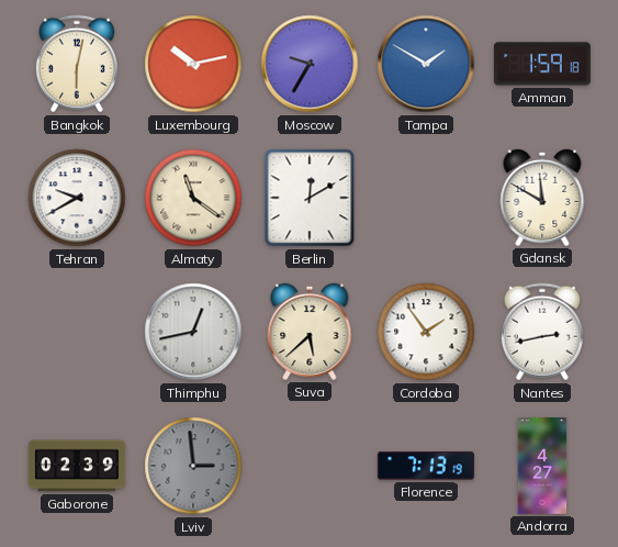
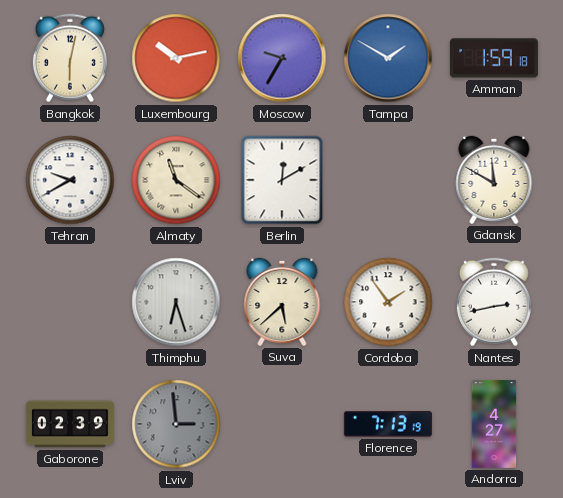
Thimphu: 12:43 -> 6:27
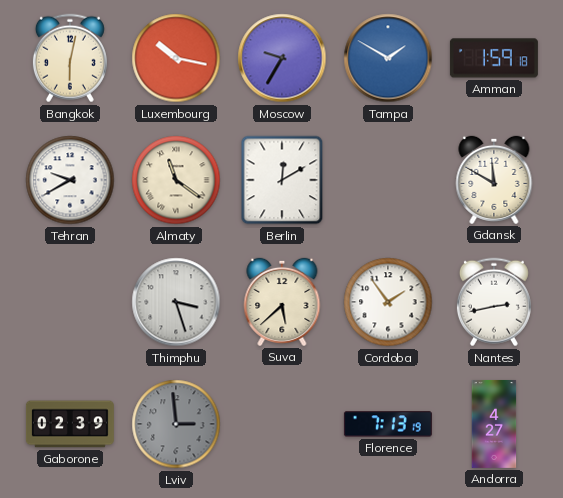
Luxembourg: 10:13 -> 10:17
Thimphu: 6:27 -> 3:27
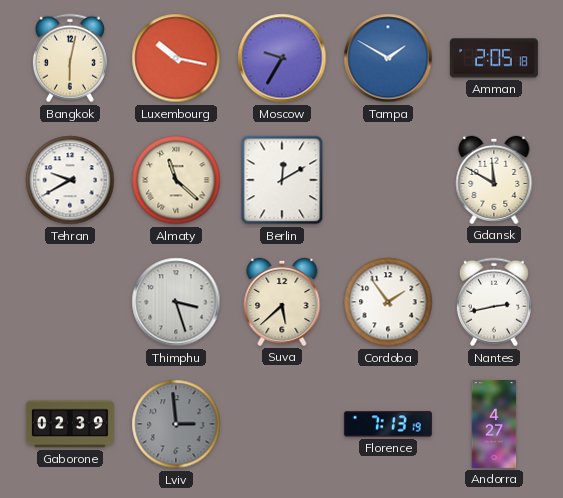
Amman: 1:59 -> 2:05
Almaty: 11:21 -> 11:22
